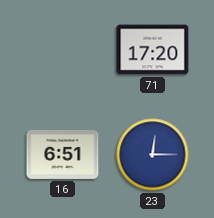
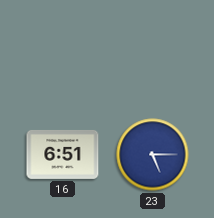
71: 17:20 -> none
23: 12:15 -> 5:15
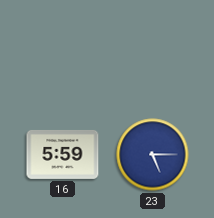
16: 6:51 -> 5:59
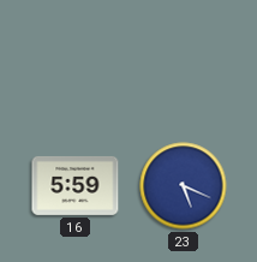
23: 5:15 -> 5:19
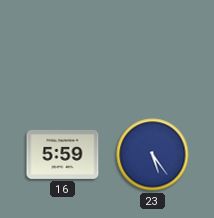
23: 5:19 -> 5:24
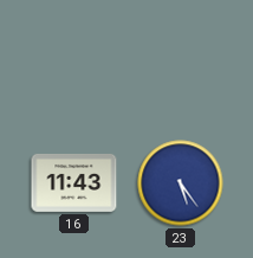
16: 5:59 -> 11:43
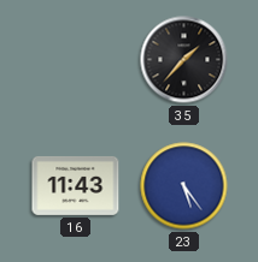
35: none -> 1:37
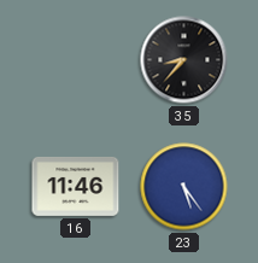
35: 1:37 -> 8:37
16: 11:43 -> 11:46
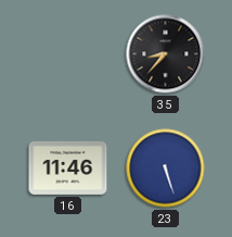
23: 5:24 -> 5:27
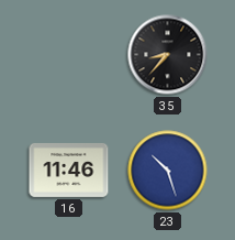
23: 5:27 -> 10:27
